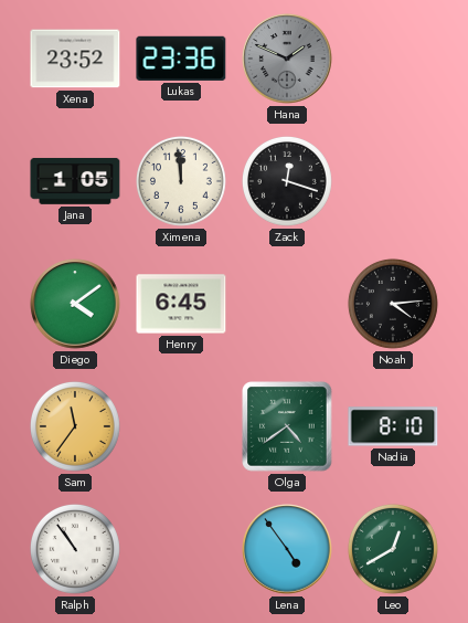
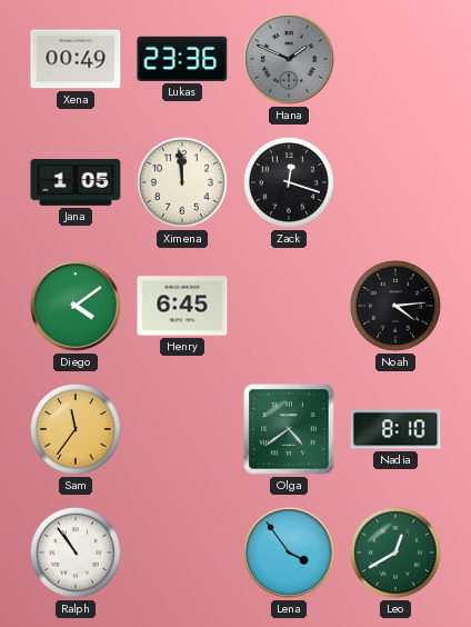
Xena: 23:52 -> 00:49
Lena: 4:54 -> 3:54
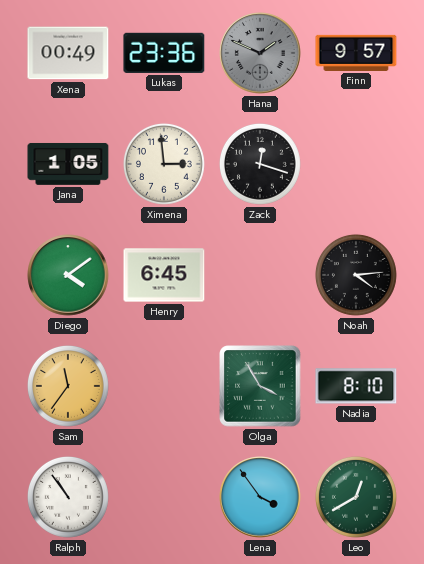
Finn: none -> 9:57
Ximena: 11:59 -> 2:59
Olga: 4:39 -> 3:55
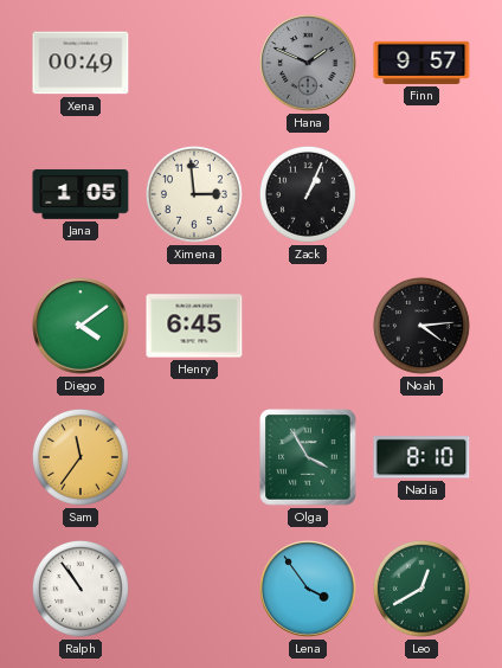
Lukas: 23:36 -> none
Zack: 12:18 -> 1:04
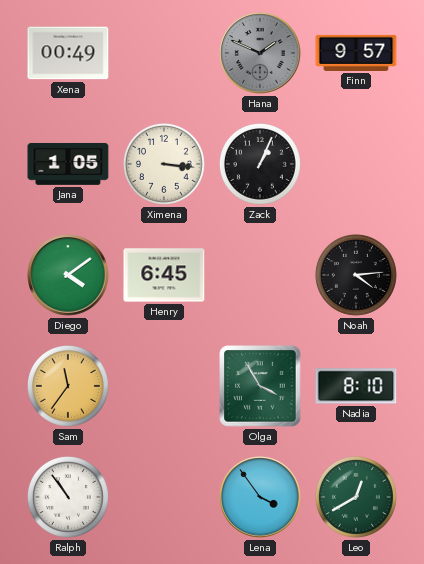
Ximena: 2:59 -> 3:16
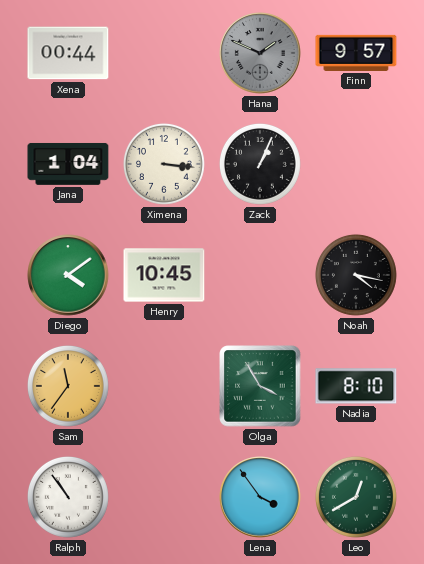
Xena: 00:49 -> 00:44
Jana: 1:05 -> 1:04
Henry: 6:45 -> 10:45
Noah: 4:14 -> 4:17
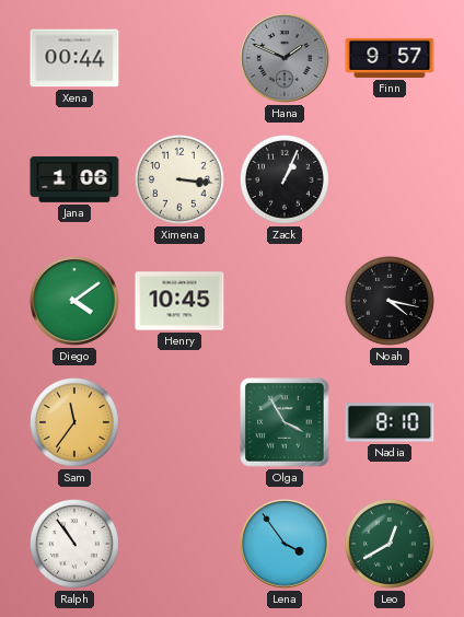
Jana: 1:04 -> 1:06
